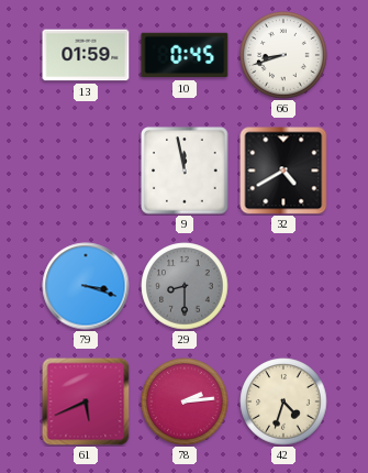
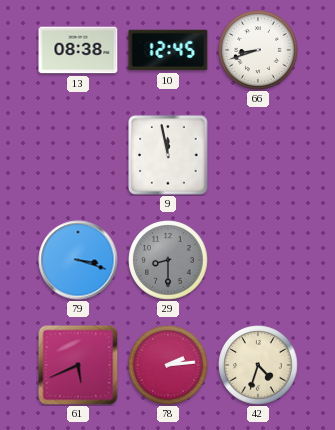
13: 01:59 -> 08:38
10: 0:45 -> 12:45
32: 4:40 -> none
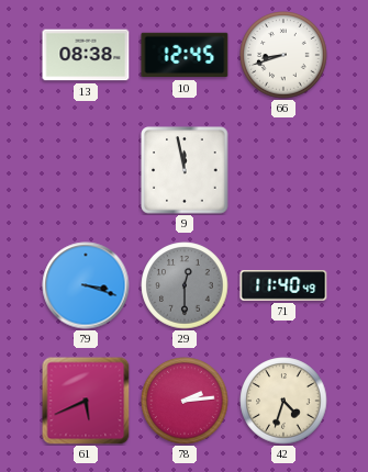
29: 8:30 -> 12:30
71: none -> 11:40
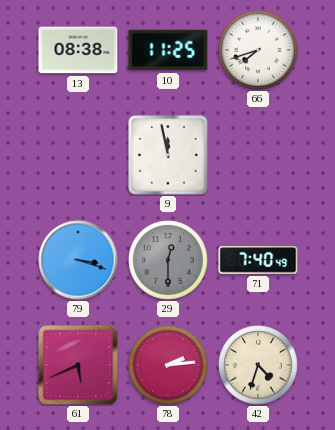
10: 12:45 -> 11:25
66: 8:42 -> 7:42
71: 11:40 -> 7:40
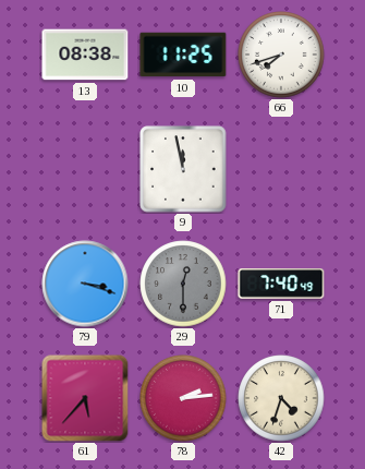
61: 5:41 -> 5:37
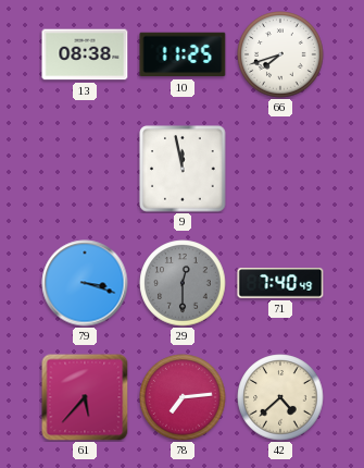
78: 2:14 -> 7:14
42: 4:33 -> 4:38
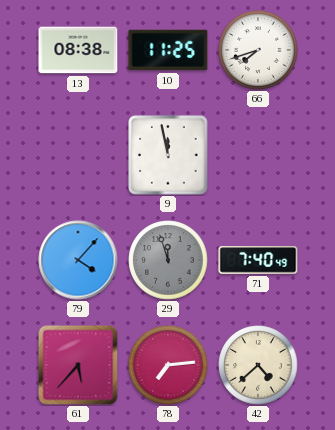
79: 3:18 -> 4:07
29: 12:30 -> 11:57
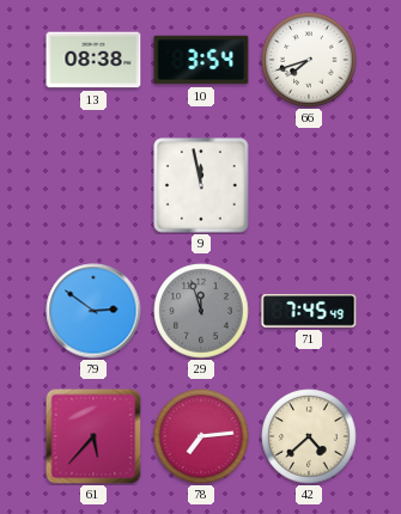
10: 11:25 -> 3:54
79: 4:07 -> 2:51
71: 7:40 -> 7:45
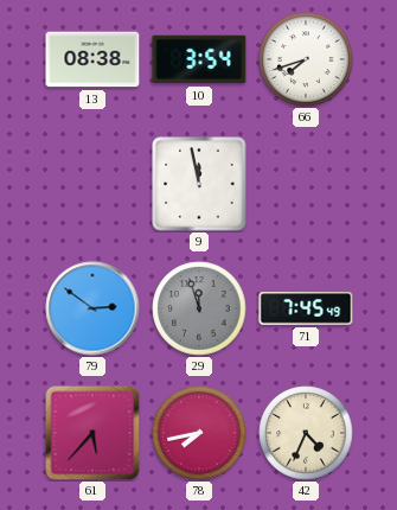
78: 7:14 -> 7:43
42: 4:38 -> 4:34
